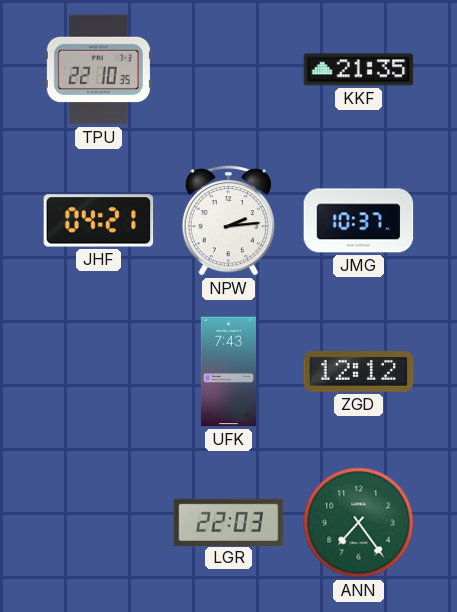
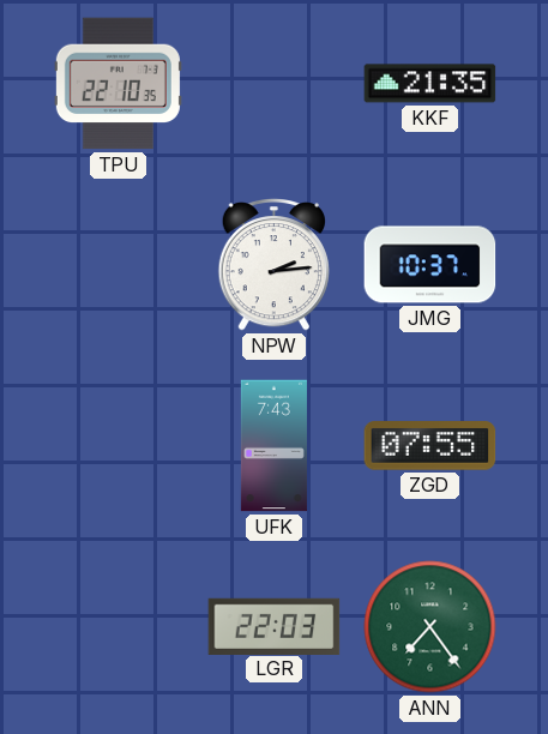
JHF: 04:21 -> none
ZGD: 12:12 -> 07:55
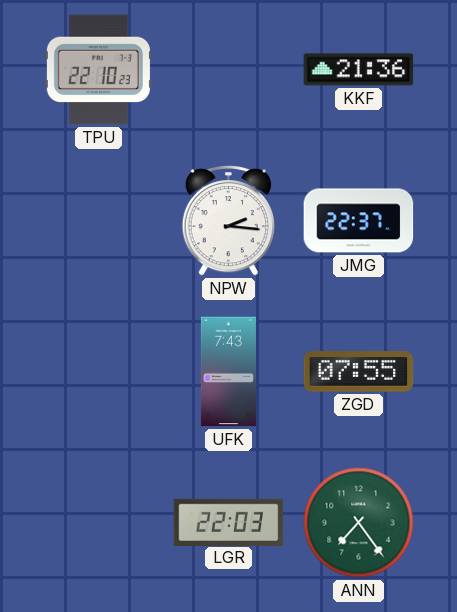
TPU: 22:10:35 -> 22:10:23
KKF: 21:35 -> 21:36
NPW: 2:14 -> 2:16
JMG: 10:37 -> 22:37
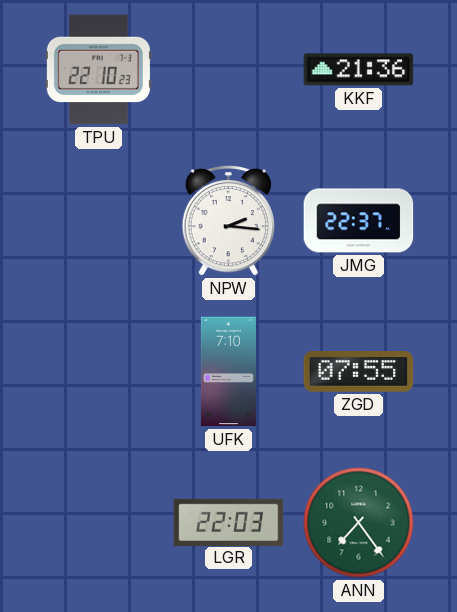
UFK: 7:43 -> 7:10
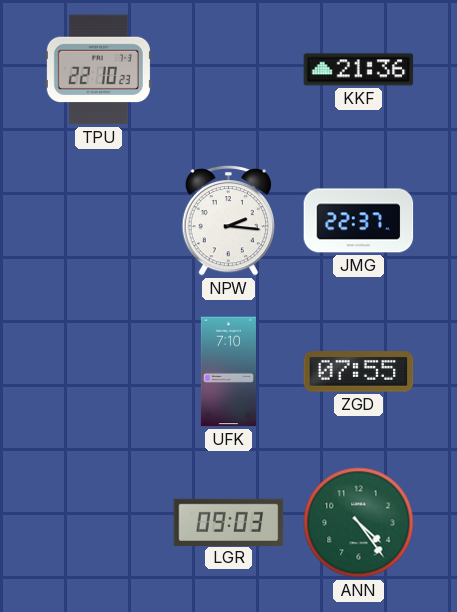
LGR: 22:03 -> 09:03
ANN: 7:24 -> 4:24
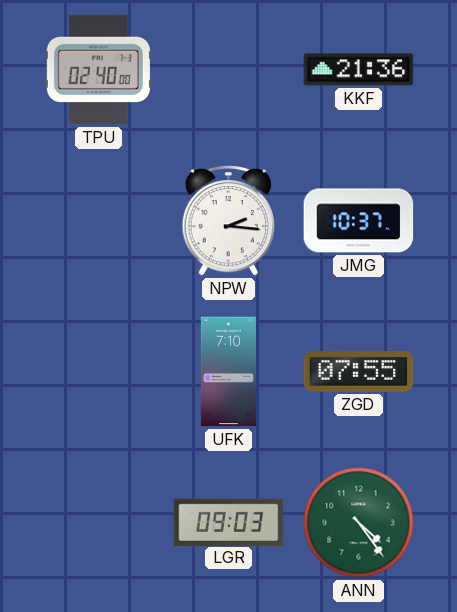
TPU: 22:10 -> 02:40
JMG: 22:37 -> 10:37
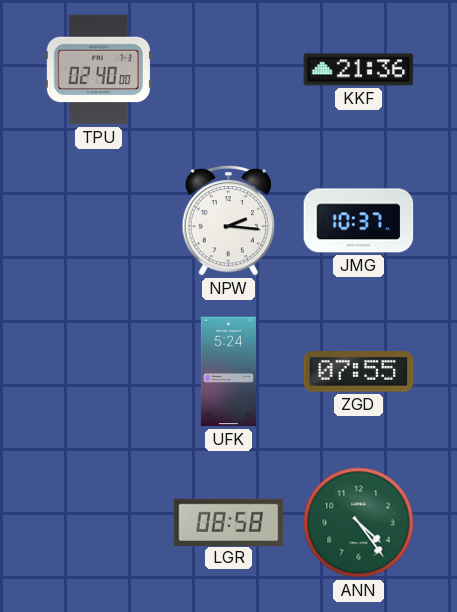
UFK: 7:10 -> 5:24
LGR: 09:03 -> 08:58
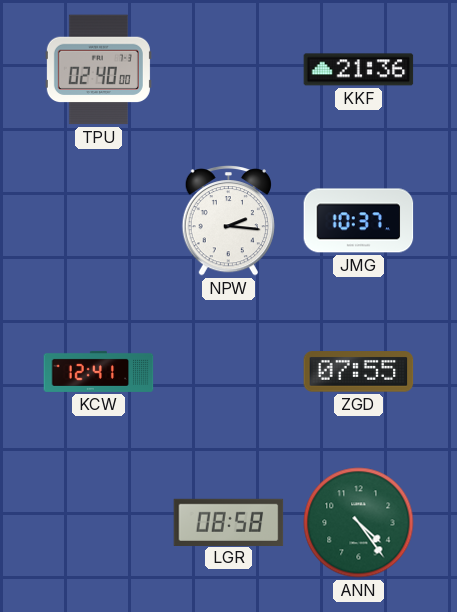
KCW: none -> 12:41
UFK: 5:24 -> none
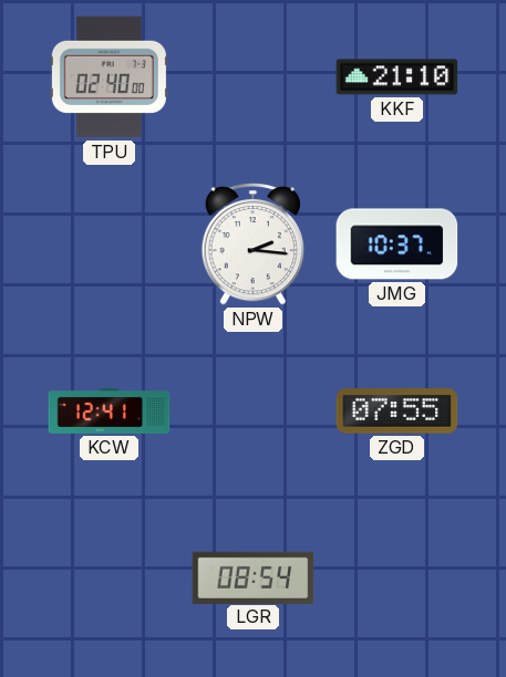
KKF: 21:36 -> 21:10
LGR: 08:58 -> 08:54
ANN: 4:24 -> none
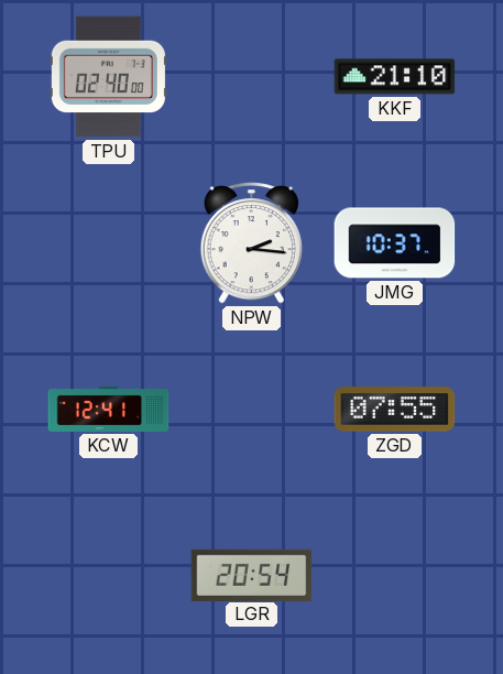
LGR: 08:54 -> 20:54
